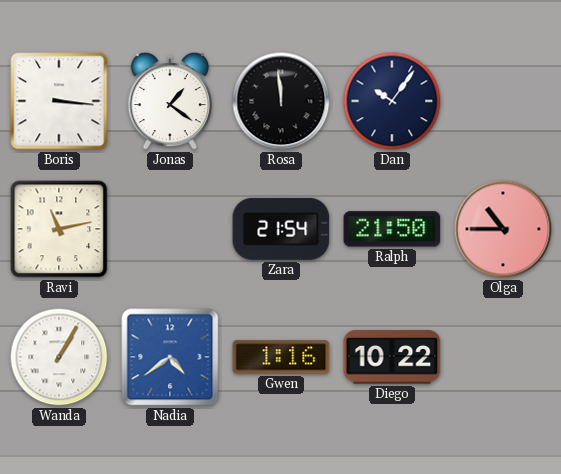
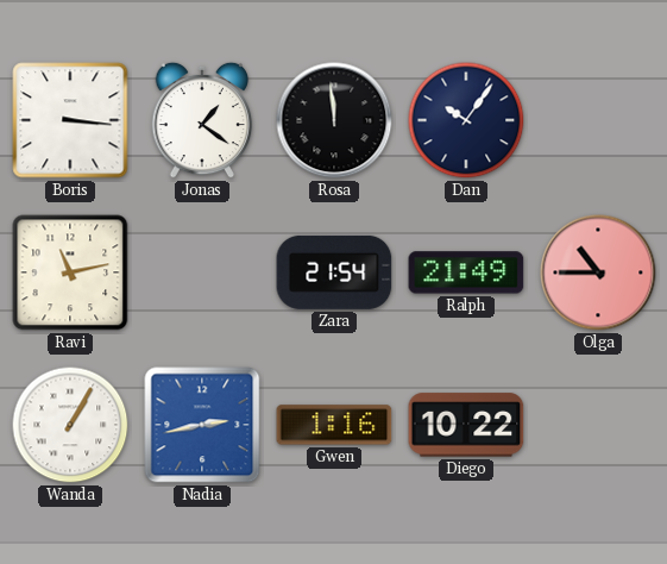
Ralph: 21:50 -> 21:49
Nadia: 4:39 -> 2:43
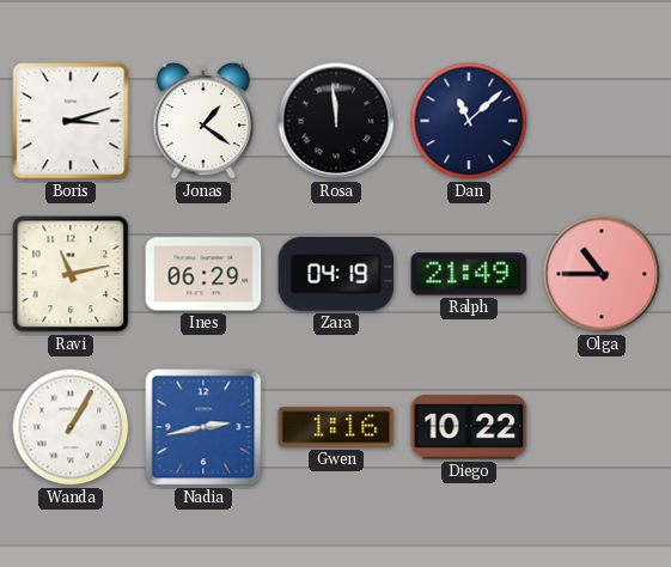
Boris: 3:16 -> 3:12
Dan: 10:06 -> 11:08
Ines: none -> 06:29
Zara: 21:54 -> 04:19
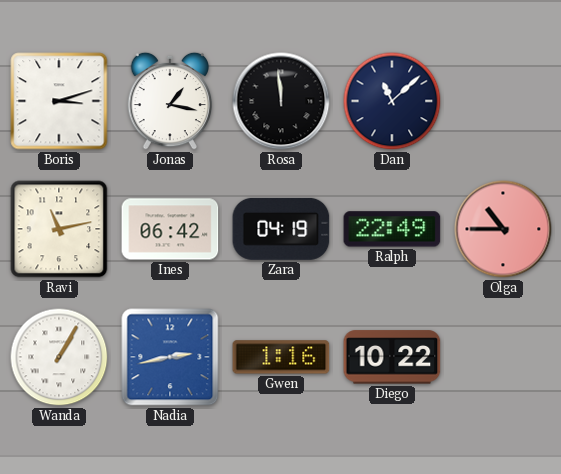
Jonas: 1:21 -> 1:17
Ines: 06:29 -> 06:42
Ralph: 21:49 -> 22:49
